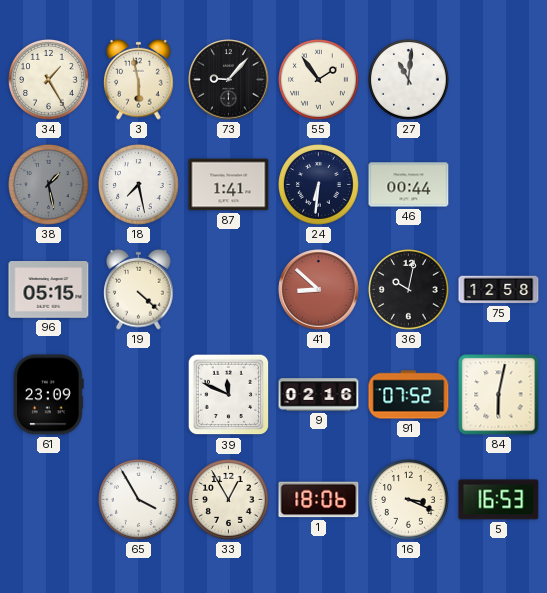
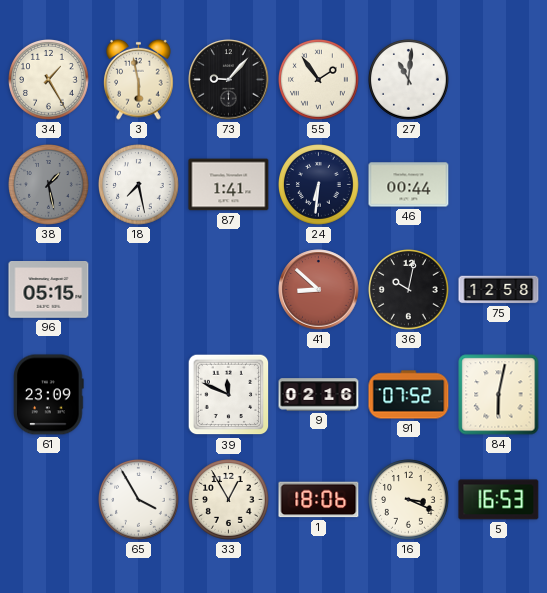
19: 4:22 -> none
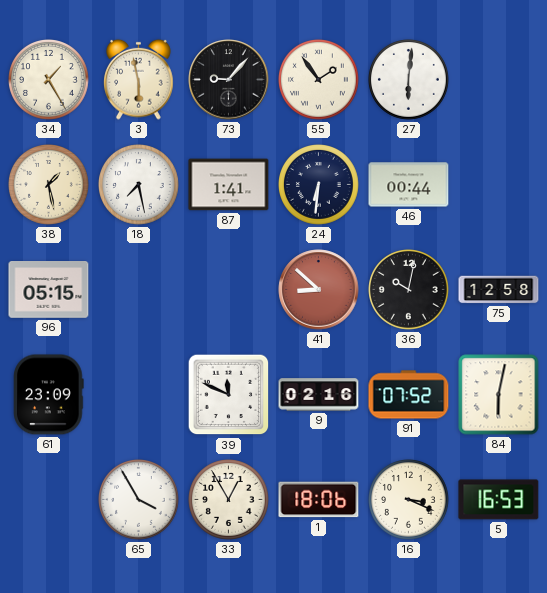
27: 11:01 -> 6:01
38 dial: grey -> cream
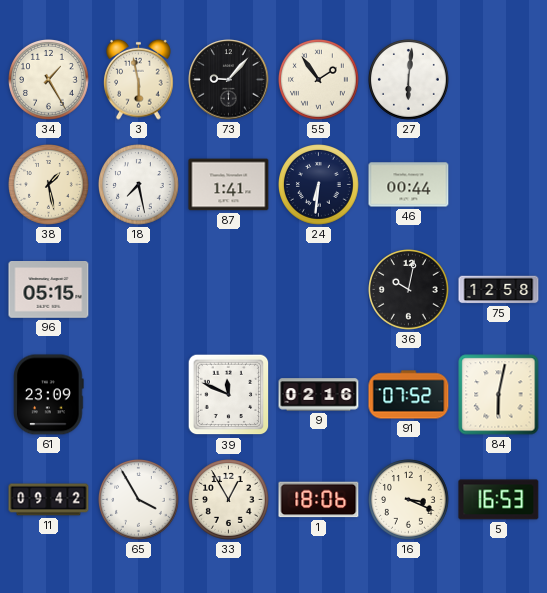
41: 8:52 -> none
11: none -> 09:42
